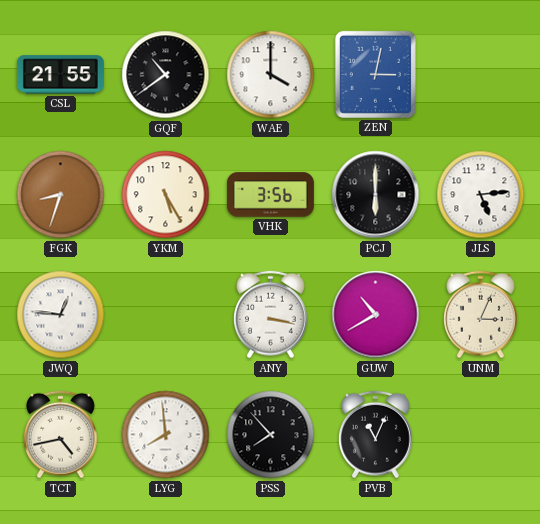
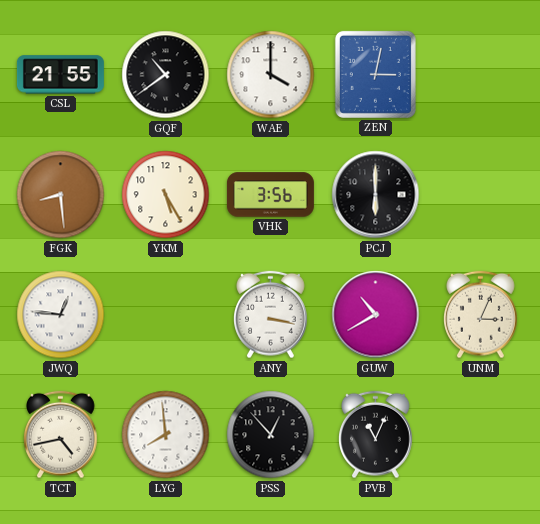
FGK: 8:33 -> 8:29
JLS: 5:14 -> none
PSS: 7:53 -> 12:53
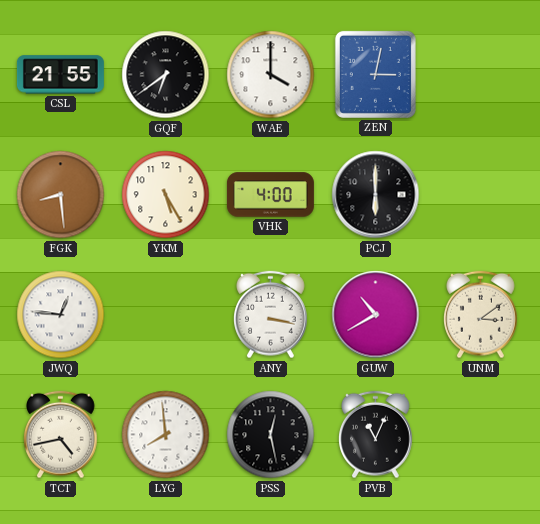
GQF: 10:39 -> 6:39
VHK: 3:56 -> 4:00
UNM: 3:04 -> 3:09
PSS: 12:53 -> 12:28
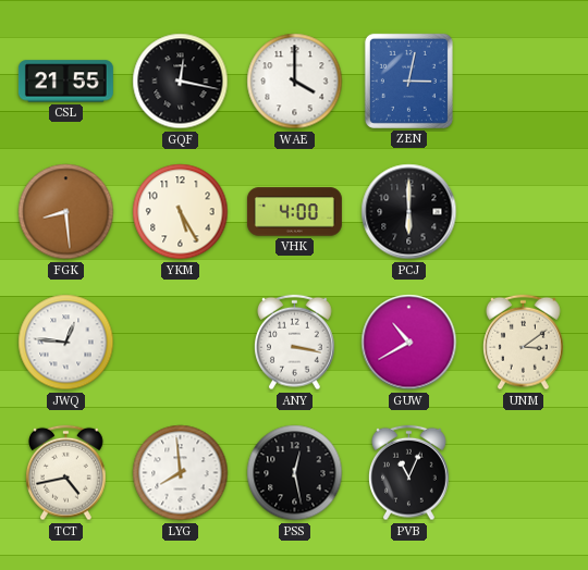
GQF: 6:39 -> 12:17
